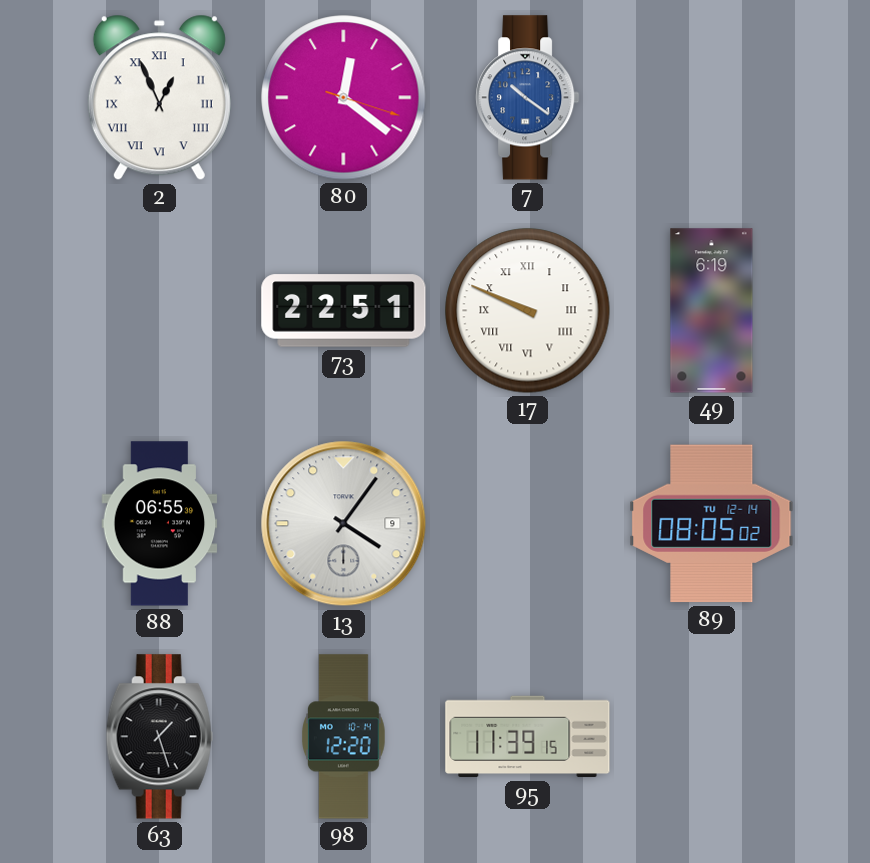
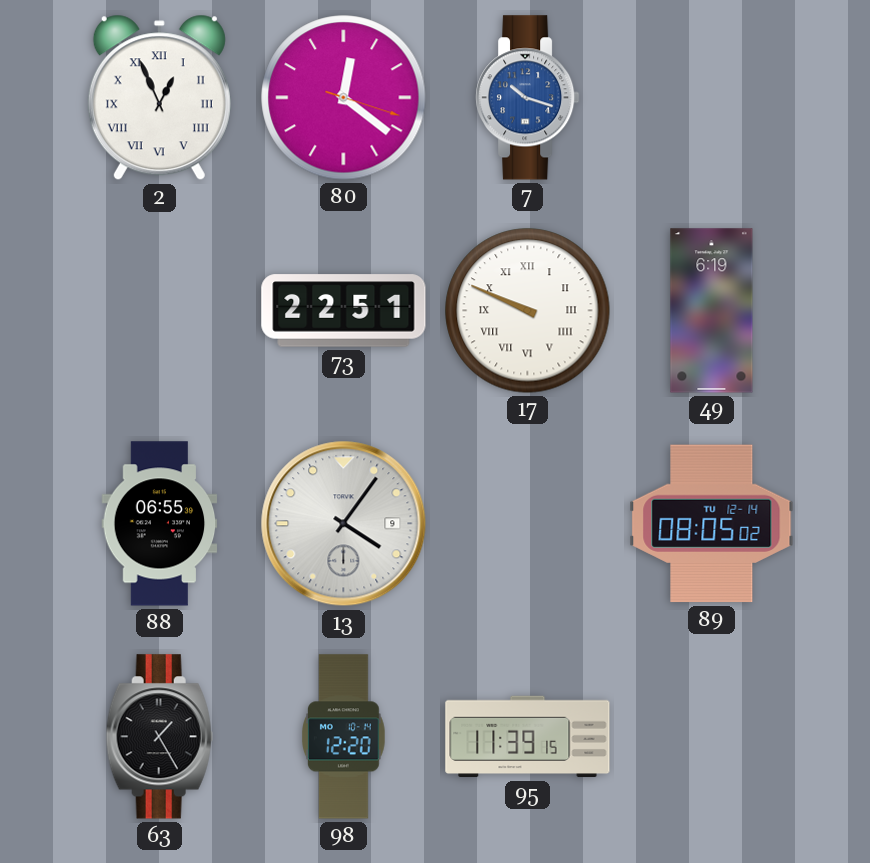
7: 10:21 -> 10:18
63: 1:27 -> 1:25
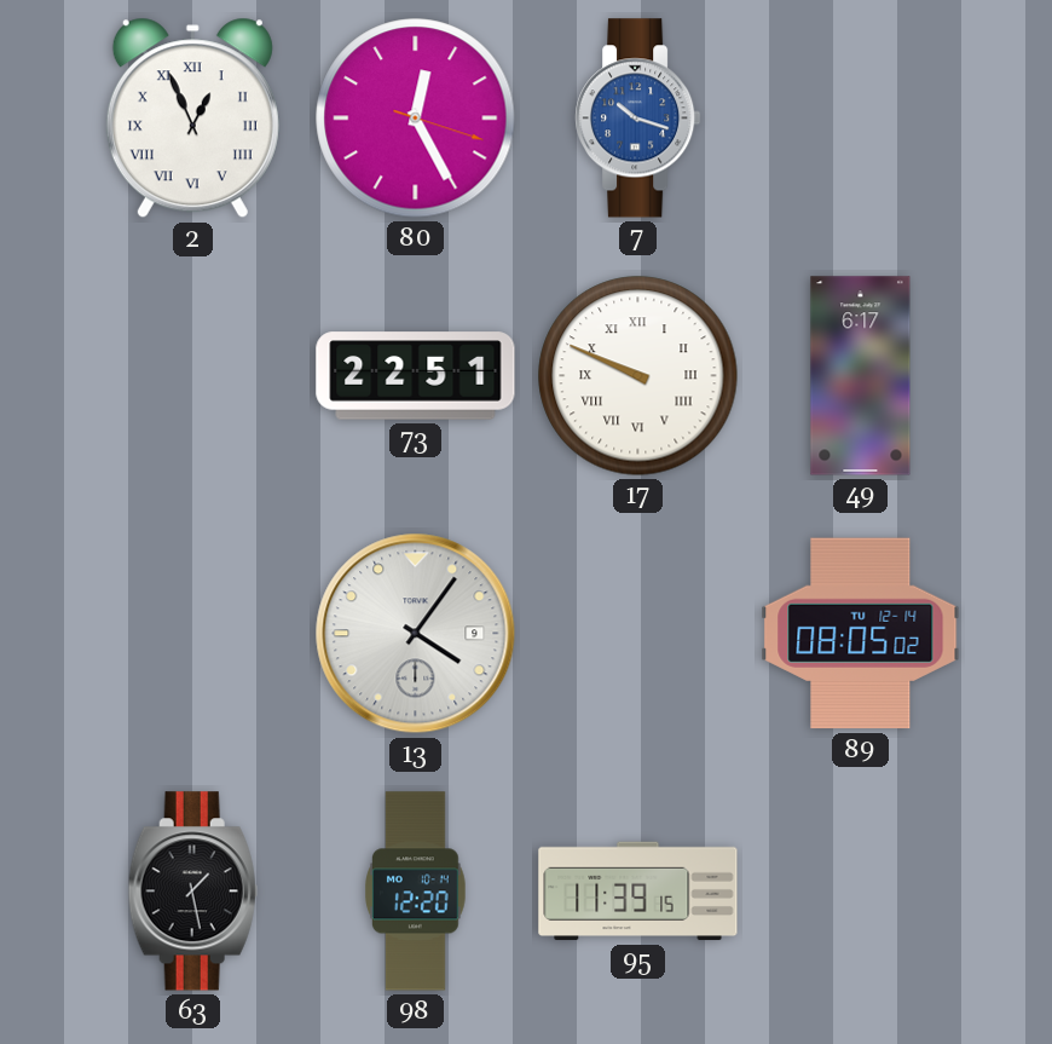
80: 12:21 -> 12:25
49: 6:19 -> 6:17
88: 06:55 -> none
63: 1:25 -> 1:28
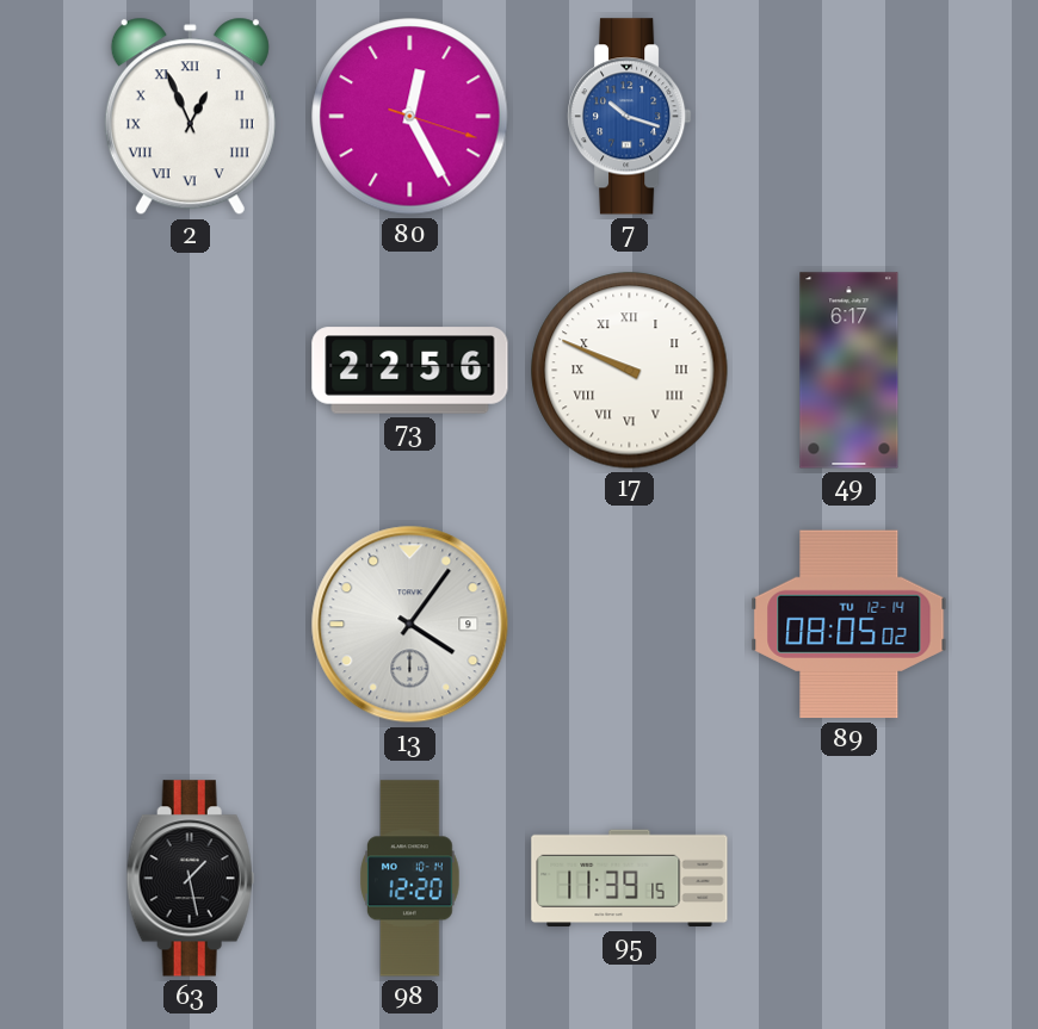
73: 22:51 -> 22:56
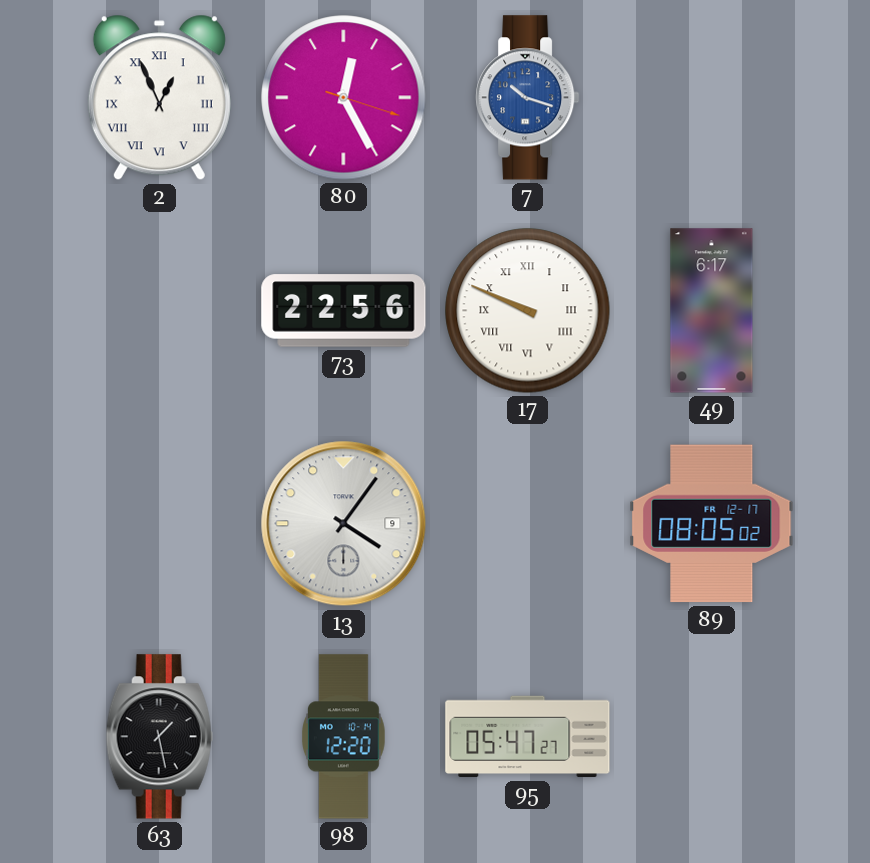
89 date: TU 12-14 -> FR 12-17
95: 11:39 -> 05:47
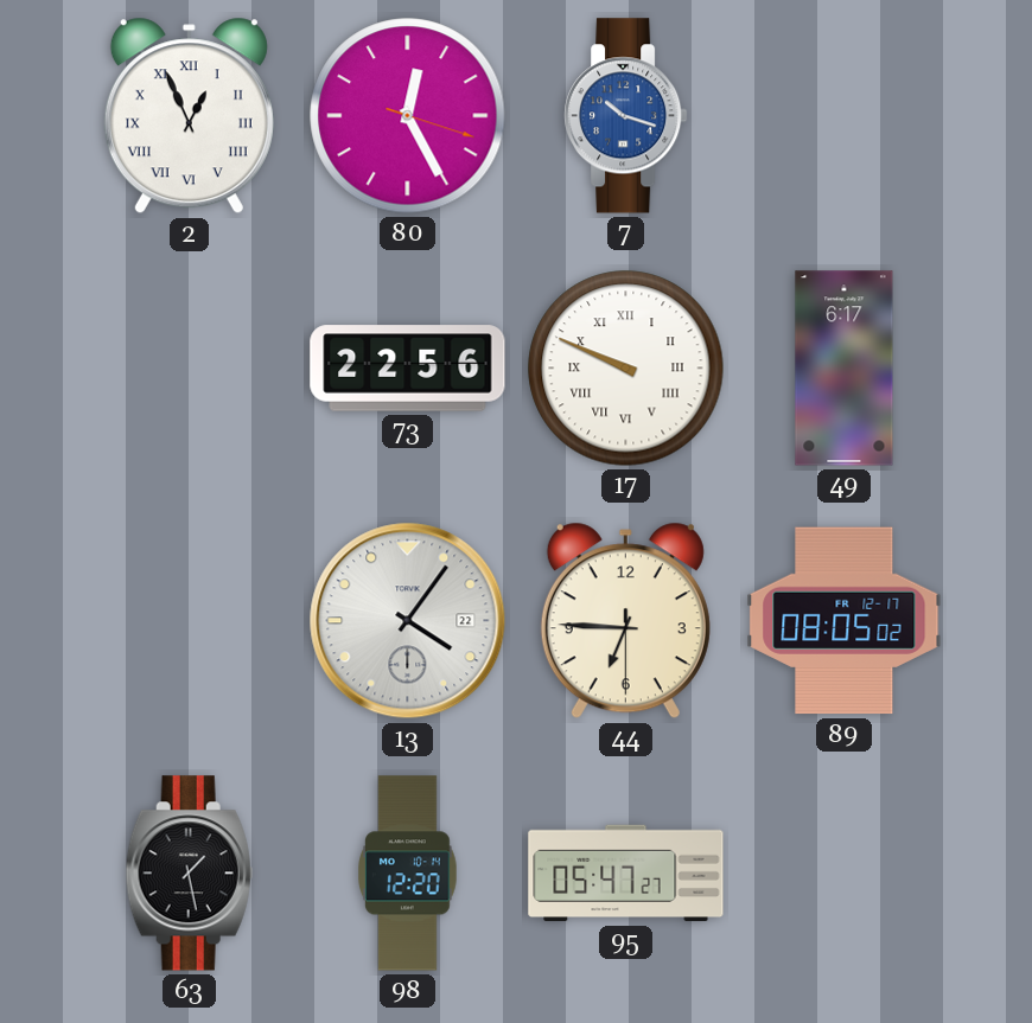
13 date: 9 -> 22
44: none -> 6:45
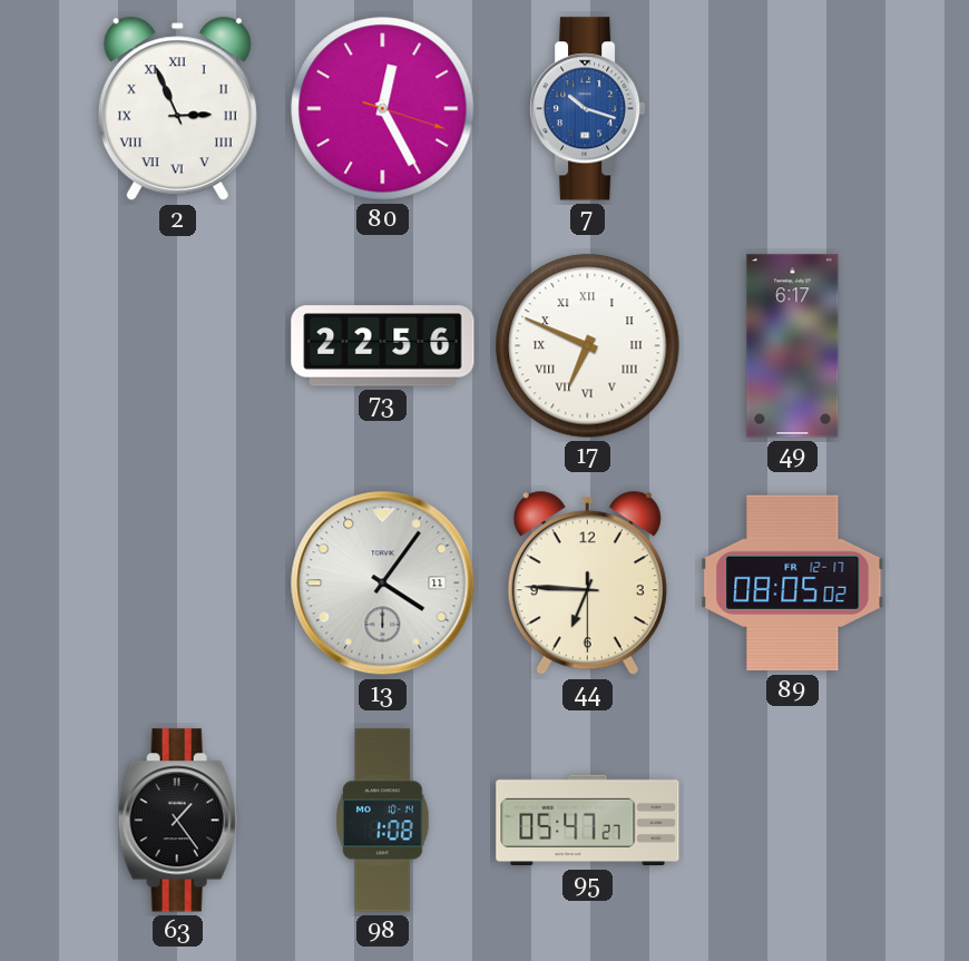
2: 12:56 -> 2:56
17: 9:49 -> 6:49
13 date: 22 -> 11
63: 1:28 -> 1:24
98: 12:20 -> 1:08
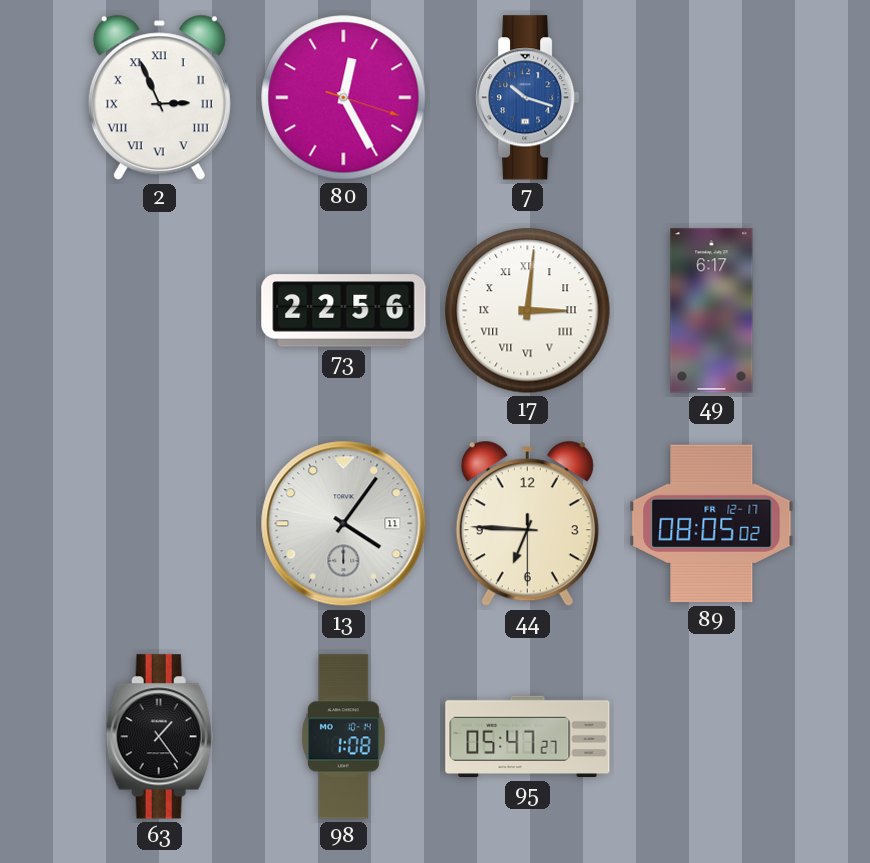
17: 6:49 -> 3:01
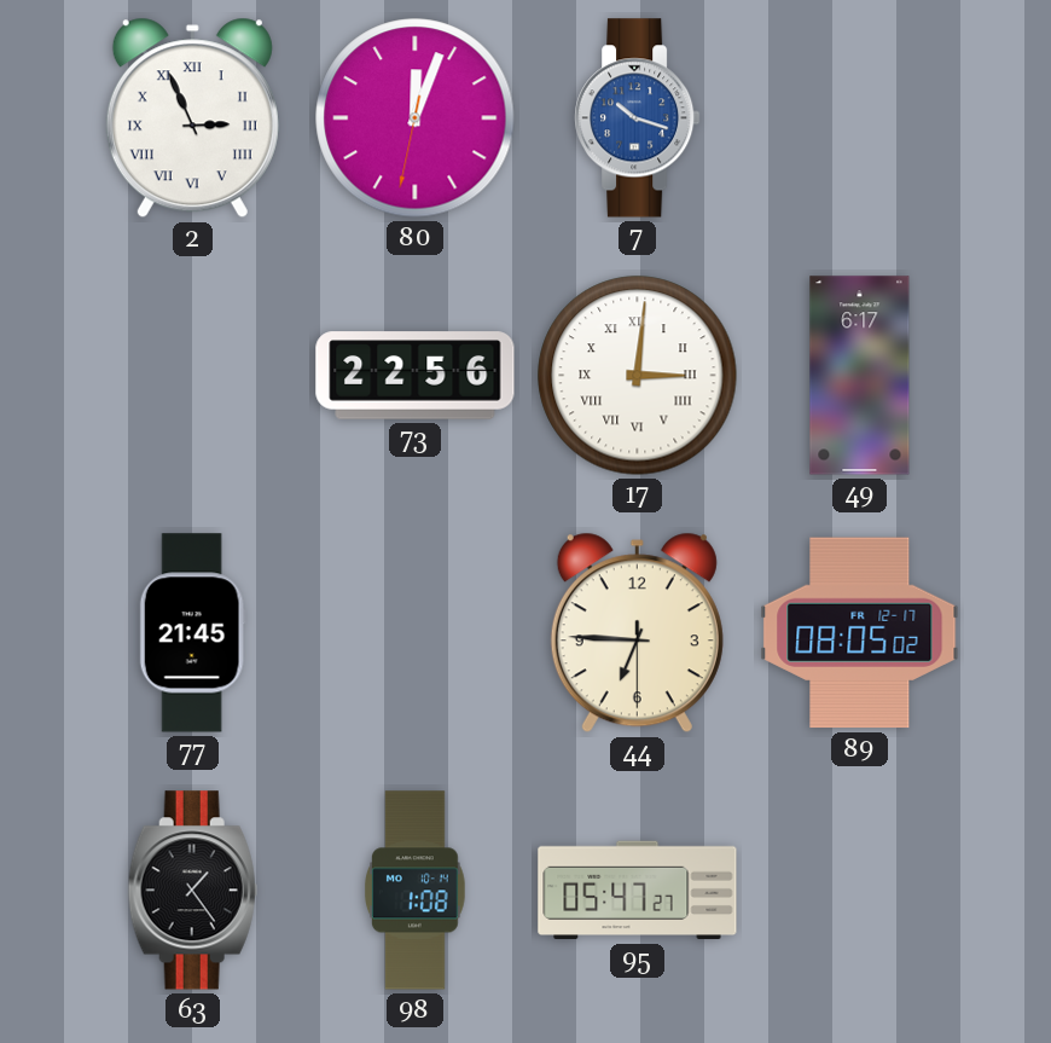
80: 12:25 -> 12:03
77: none -> 21:45
13: 4:06 -> none
